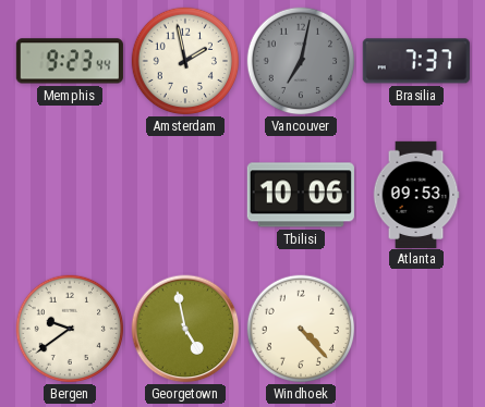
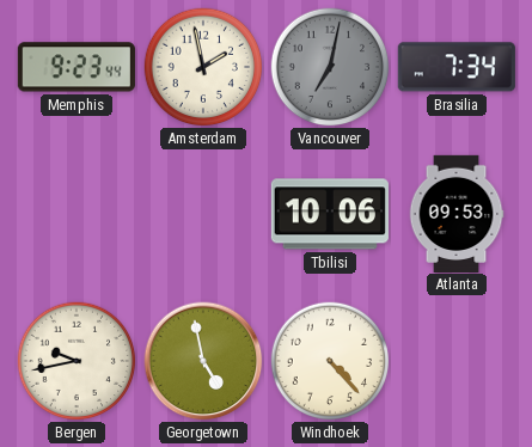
Brasilia: 7:37 -> 7:34
Bergen: 9:39 -> 9:43
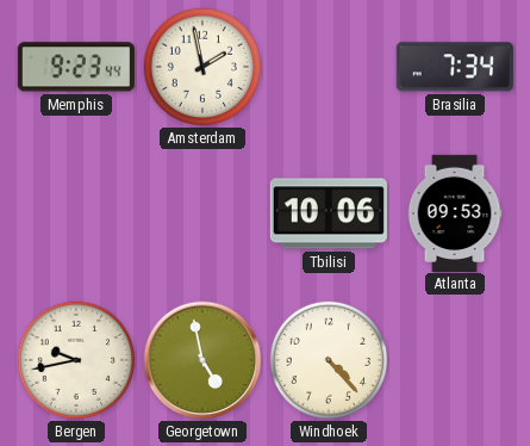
Vancouver: 7:02 -> none
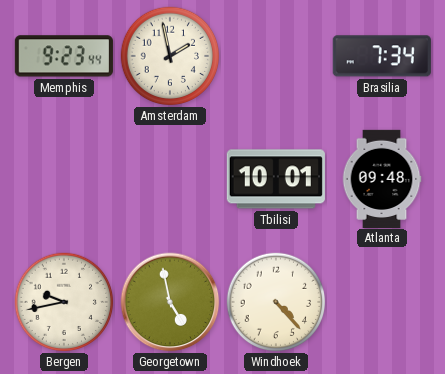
Tbilisi: 10:06 -> 10:01
Atlanta: 09:53 -> 09:48
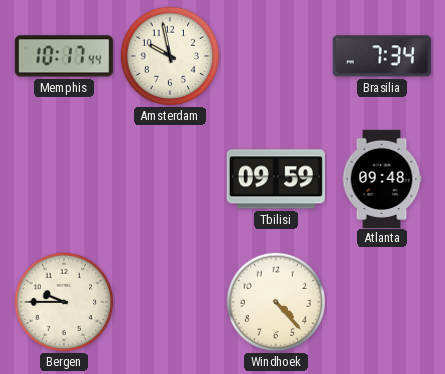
Memphis: 9:23 -> 10:17
Amsterdam: 1:58 -> 9:58
Tbilisi: 10:01 -> 09:59
Bergen: 9:43 -> 9:45
Georgetown: 4:58 -> none
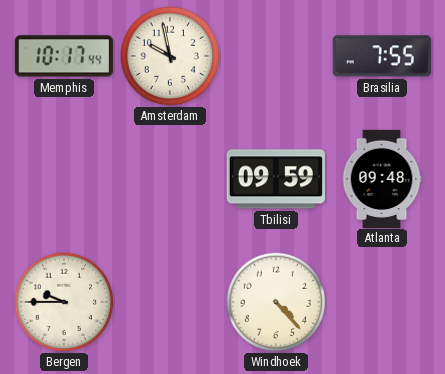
Brasilia: 7:34 -> 7:55
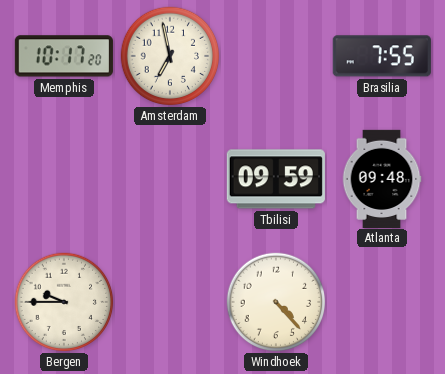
Memphis: 10:17:44 -> 10:17:20
Amsterdam: 9:58 -> 6:58
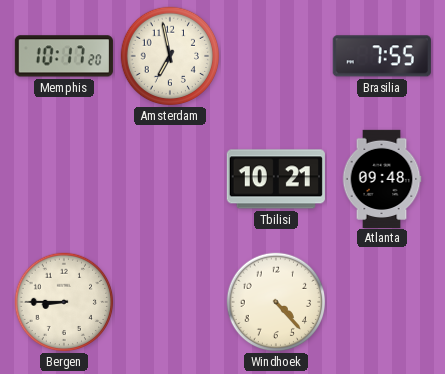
Tbilisi: 09:59 -> 10:21
Bergen: 9:45 -> 8:45
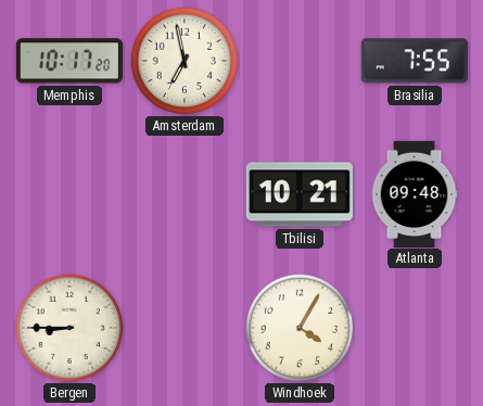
Windhoek: 4:23 -> 4:05
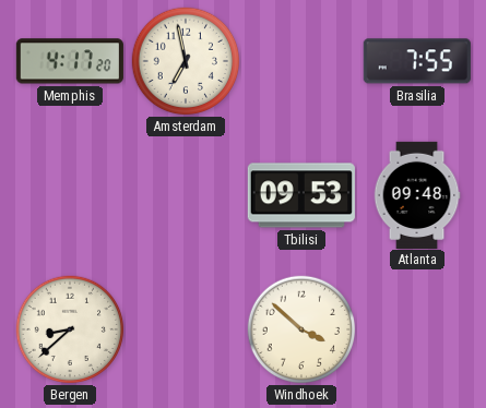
Memphis: 10:17 -> 4:17
Tbilisi: 10:21 -> 09:53
Bergen: 8:45 -> 8:38
Windhoek: 4:05 -> 3:52
